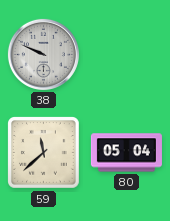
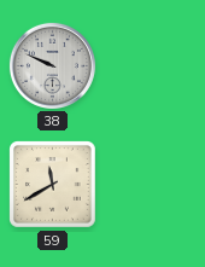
59: 11:38 -> 11:40
80: 05:04 -> none
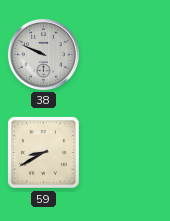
59: 11:40 -> 8:40
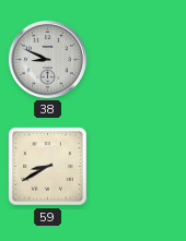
38: 9:49 -> 8:49
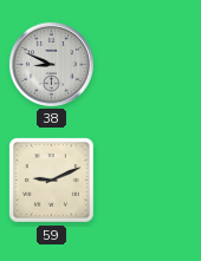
59: 8:40 -> 9:11
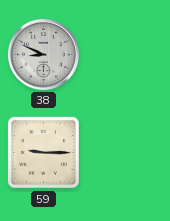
59: 9:11 -> 9:15
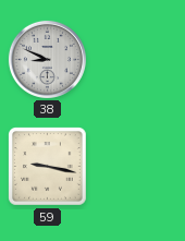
59: 9:15 -> 9:17
